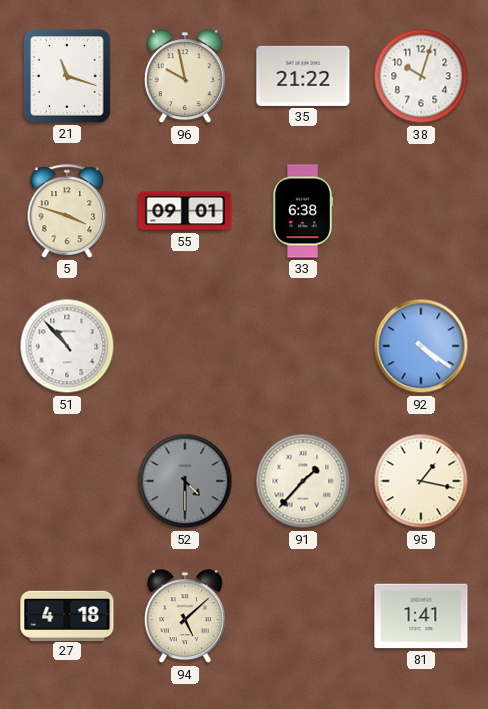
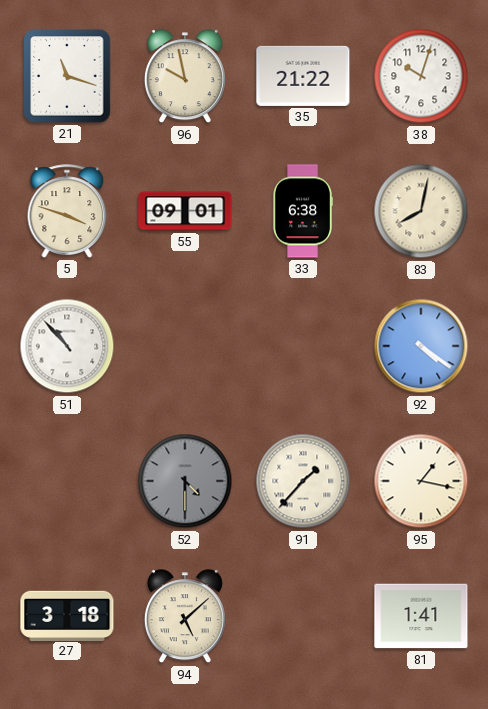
83: none -> 8:02
27: 4:18 -> 3:18
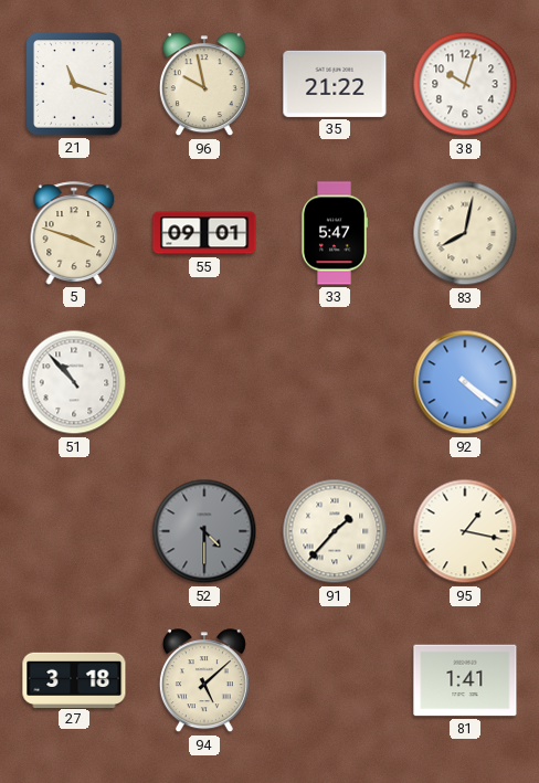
33: 6:38 -> 5:47
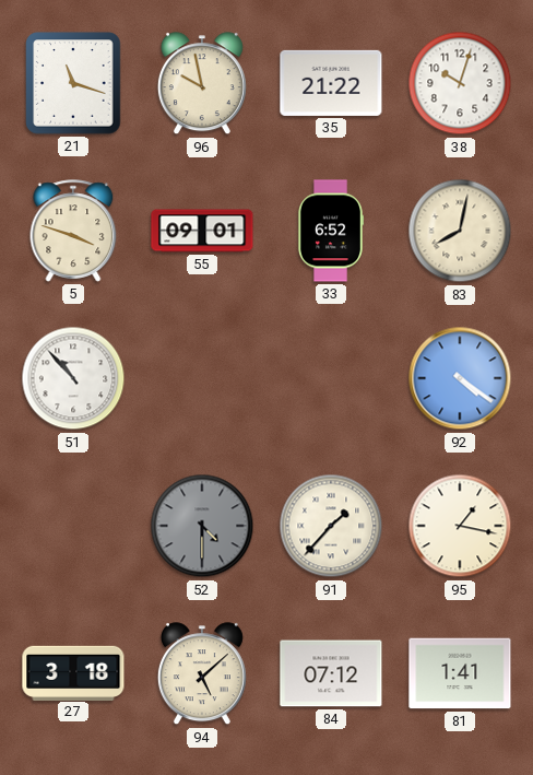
33: 5:47 -> 6:52
84: none -> 07:12
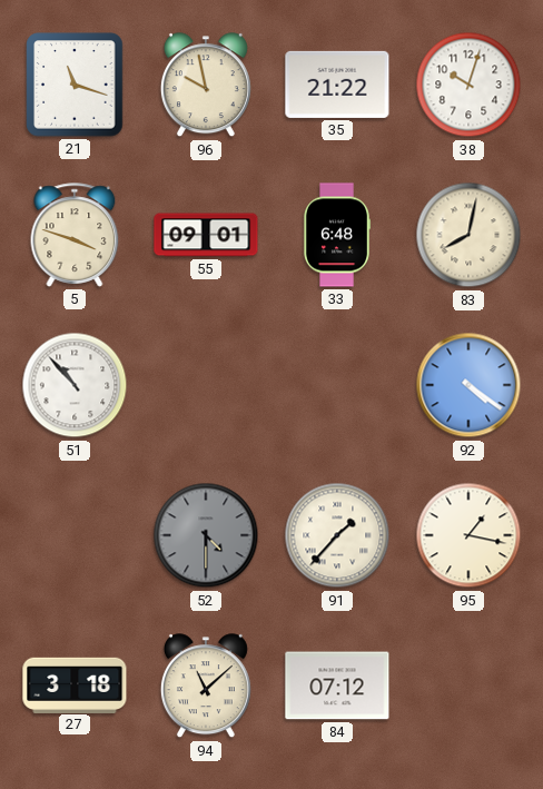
33: 6:52 -> 6:48
94: 5:08 -> 11:08
81: 1:41 -> none
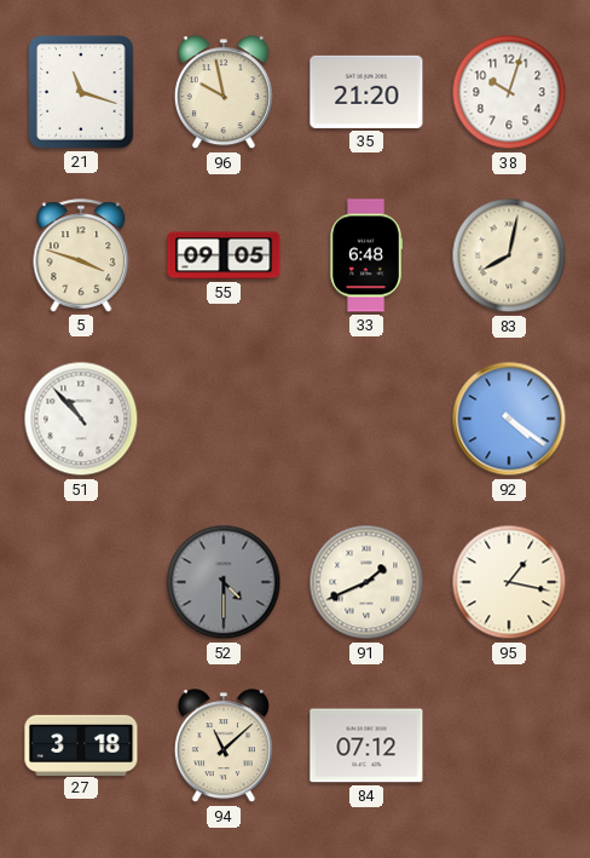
35: 21:22 -> 21:20
55: 09:01 -> 09:05
91: 1:37 -> 1:41
